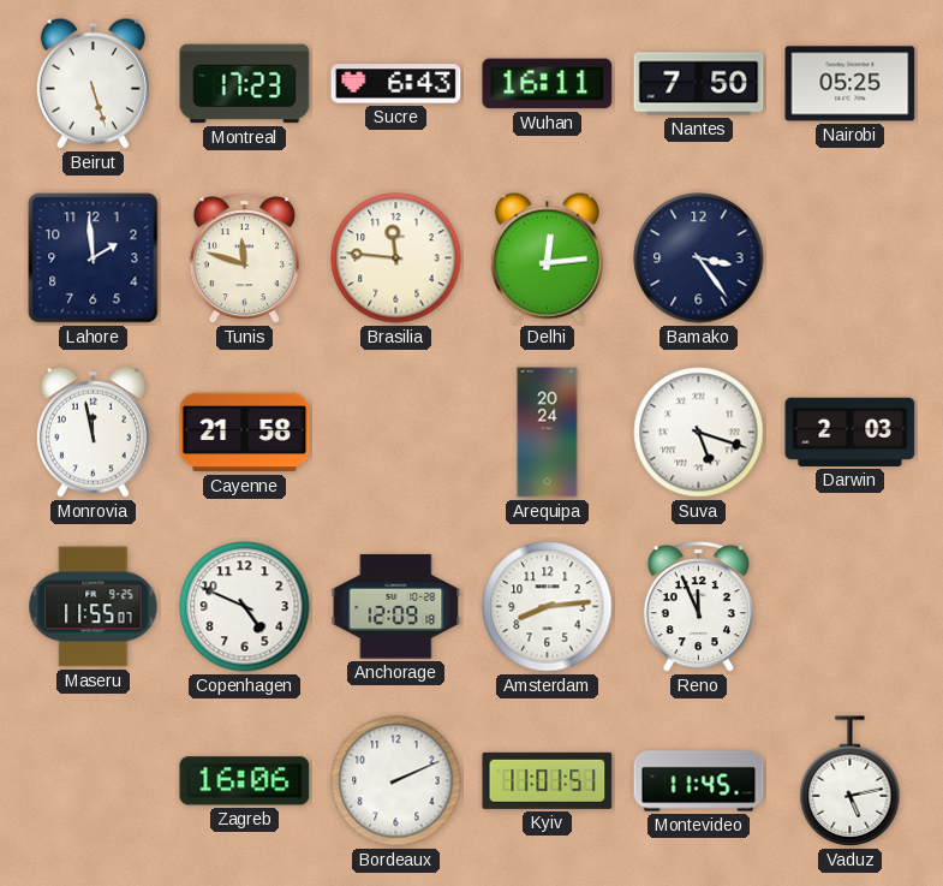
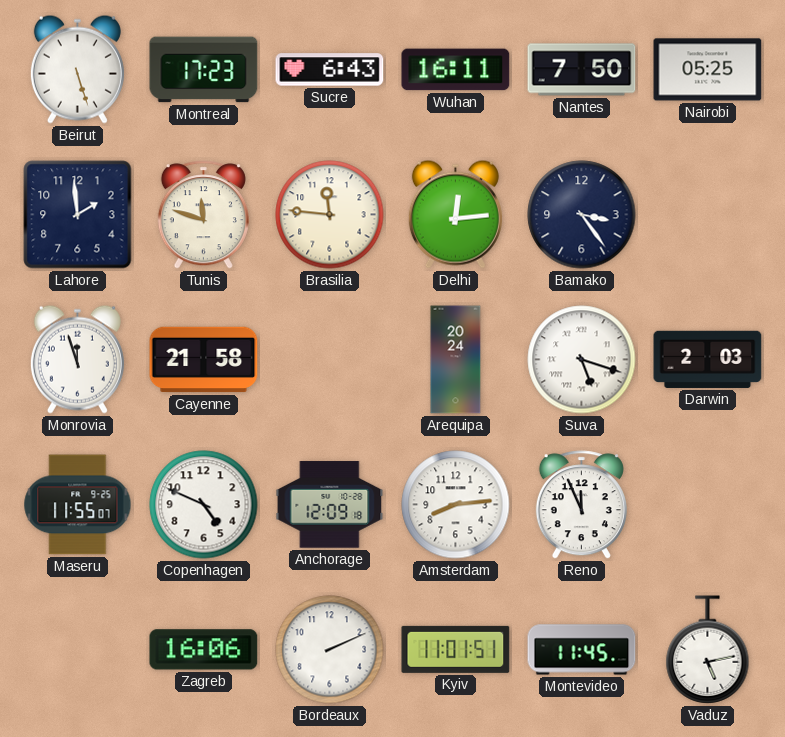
Monrovia: 11:58 -> 11:57
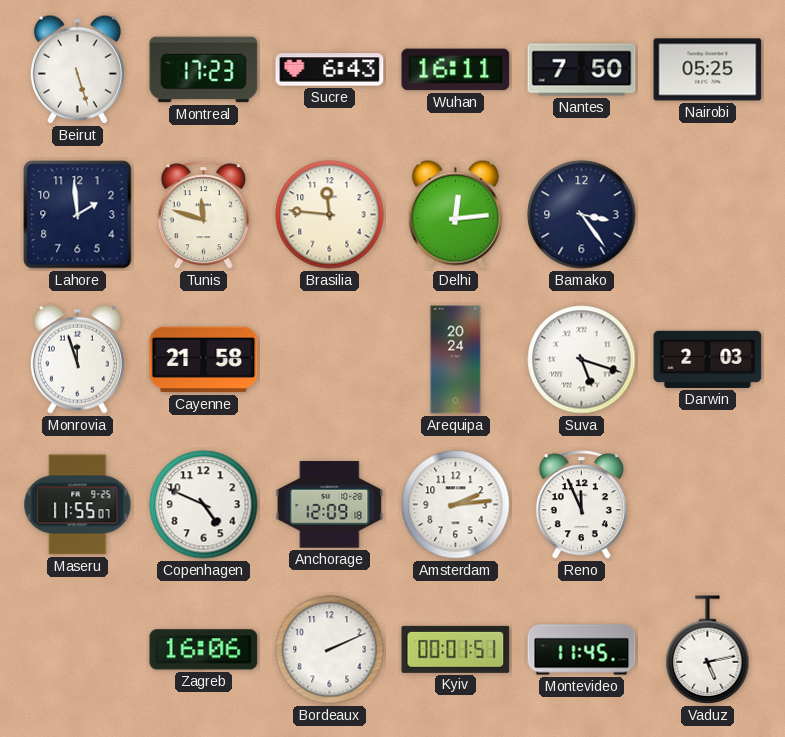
Amsterdam: 8:14 -> 2:14
Kyiv: 11:01 -> 00:01
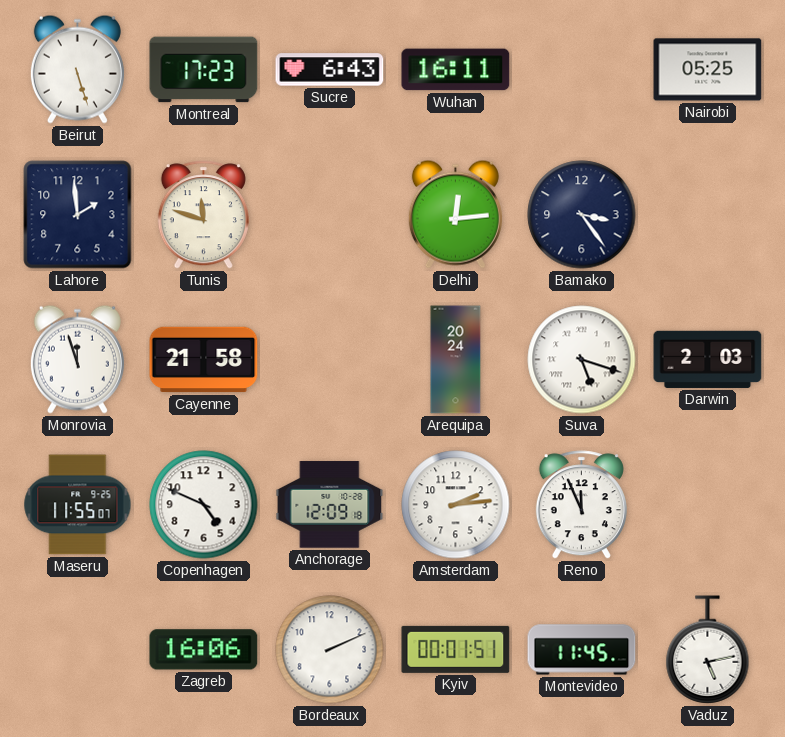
Nantes: 7:50 -> none
Brasilia: 11:46 -> none
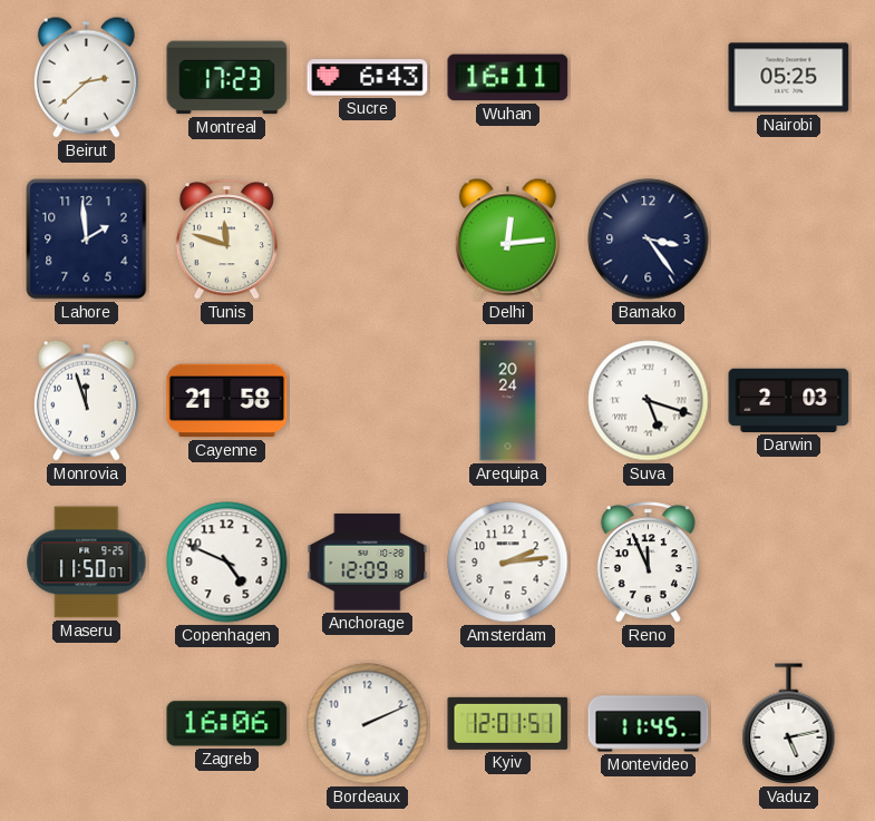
Beirut: 5:27 -> 2:38
Maseru: 11:55 -> 11:50
Kyiv: 00:01 -> 12:01
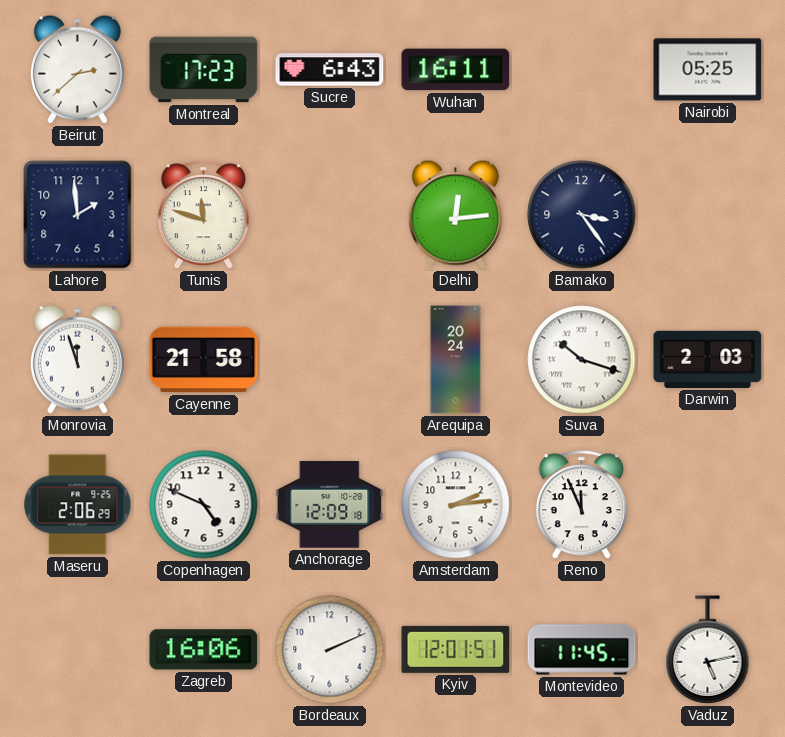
Suva: 5:18 -> 10:18
Maseru: 11:50 -> 2:06
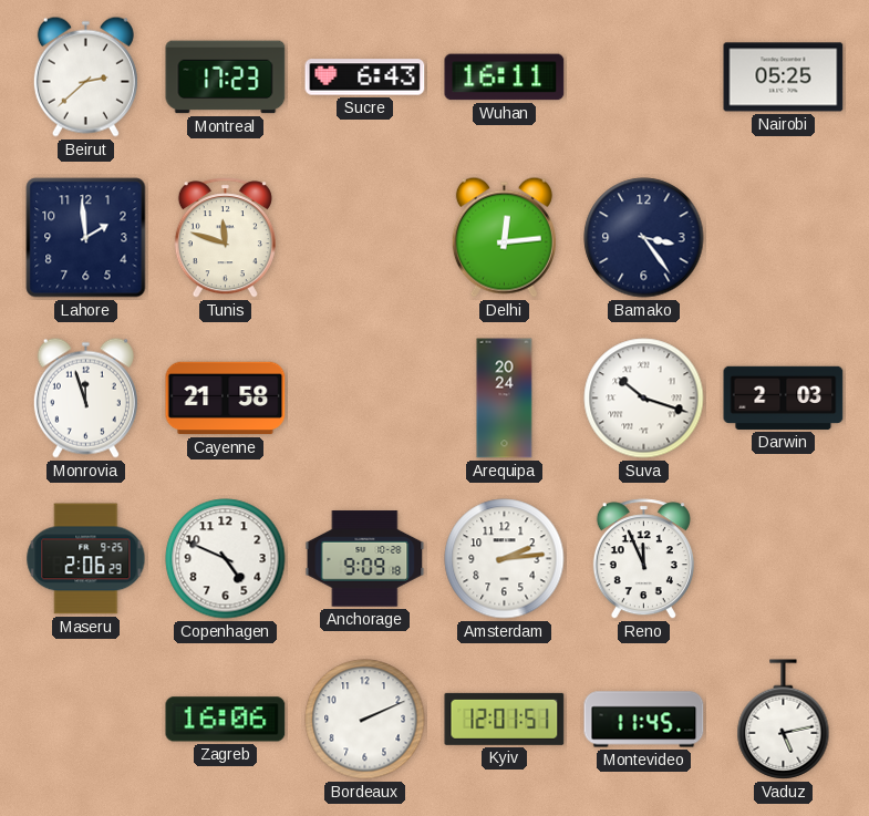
Anchorage: 12:09 -> 9:09
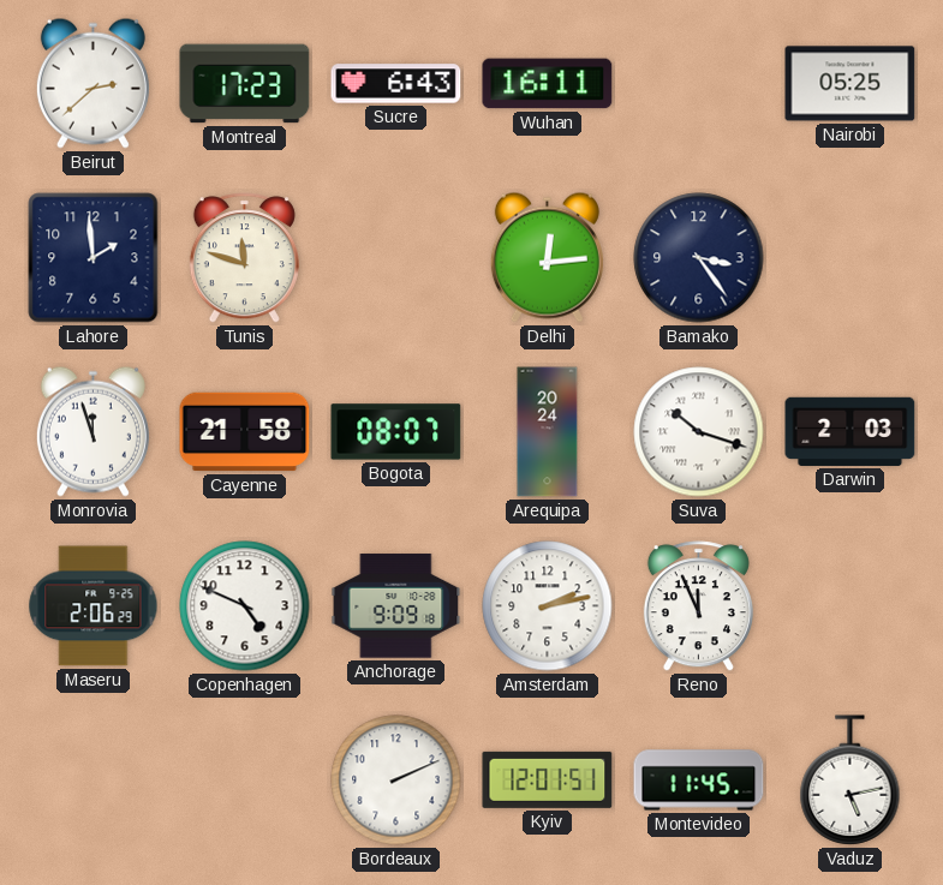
Bogota: none -> 08:07
Amsterdam: 2:14 -> 2:13
Zagreb: 16:06 -> none
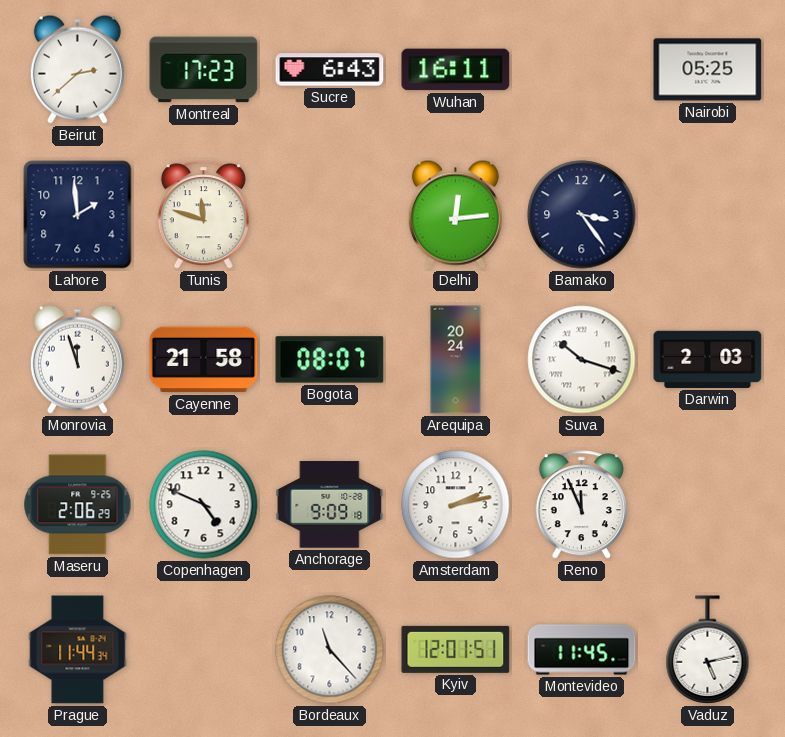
Prague: none -> 11:44
Bordeaux: 2:11 -> 11:23
